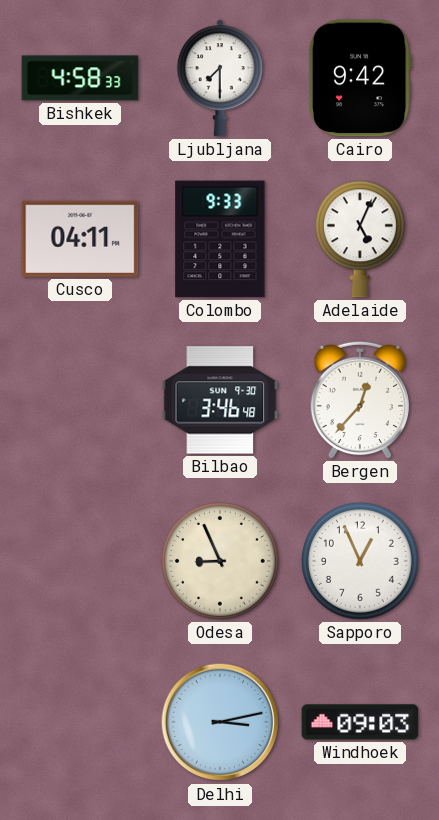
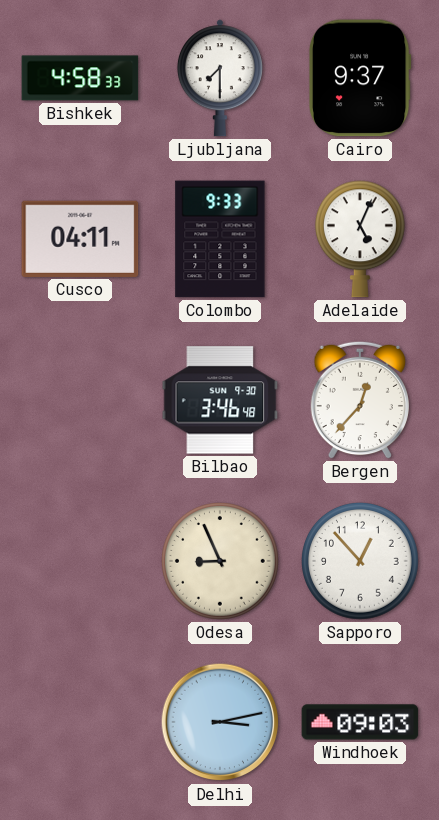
Cairo: 9:42 -> 9:37
Sapporo: 12:56 -> 12:53
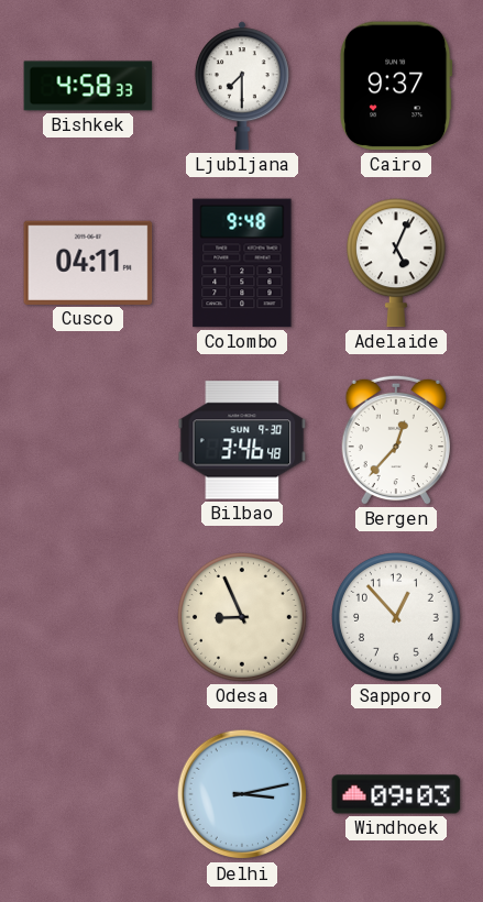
Colombo: 9:33 -> 9:48
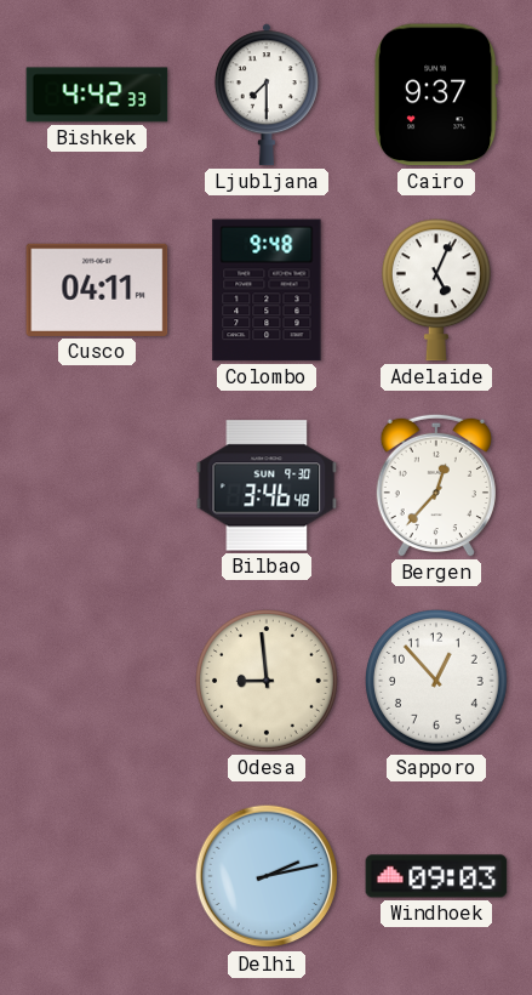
Bishkek: 4:58 -> 4:42
Odesa: 8:56 -> 8:59
Delhi: 3:13 -> 2:13
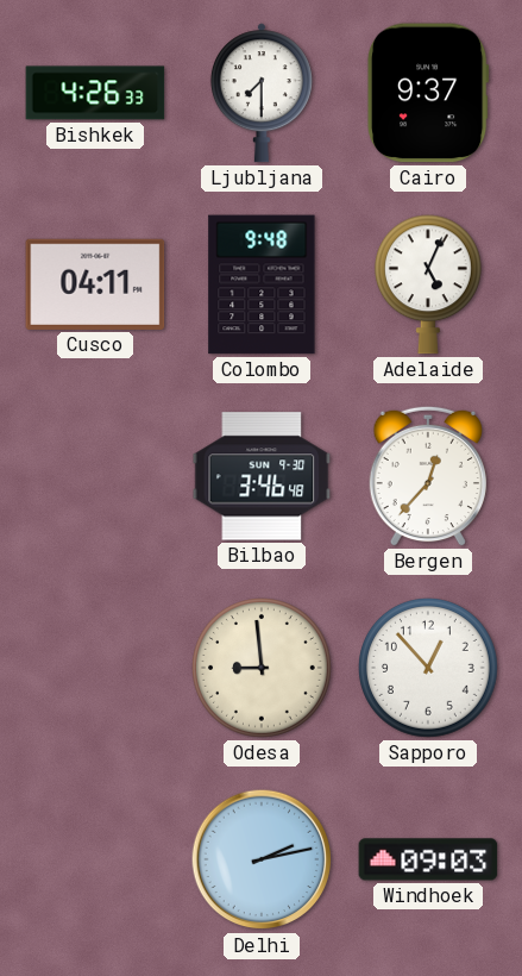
Bishkek: 4:42 -> 4:26
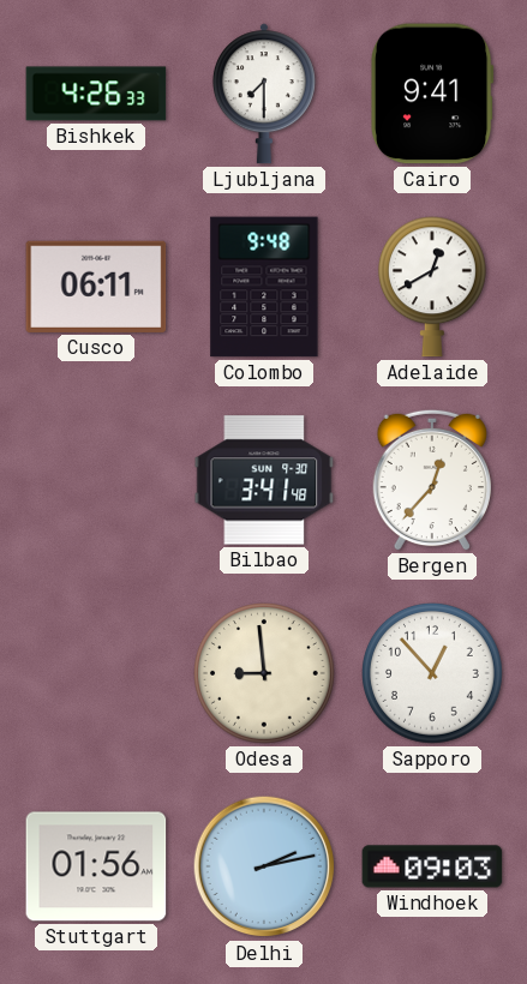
Cairo: 9:37 -> 9:41
Cusco: 04:11 -> 06:11
Adelaide: 5:04 -> 12:40
Bilbao: 3:46 -> 3:41
Stuttgart: none -> 01:56
